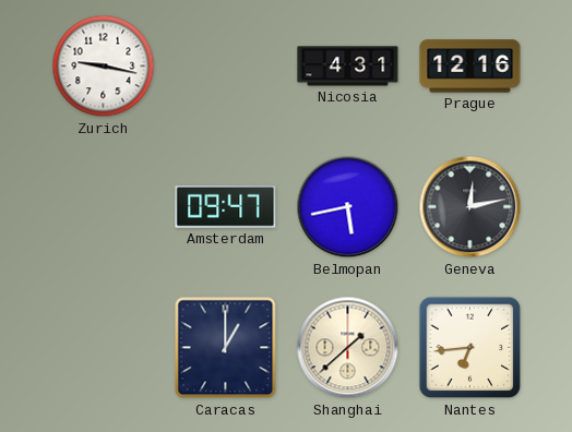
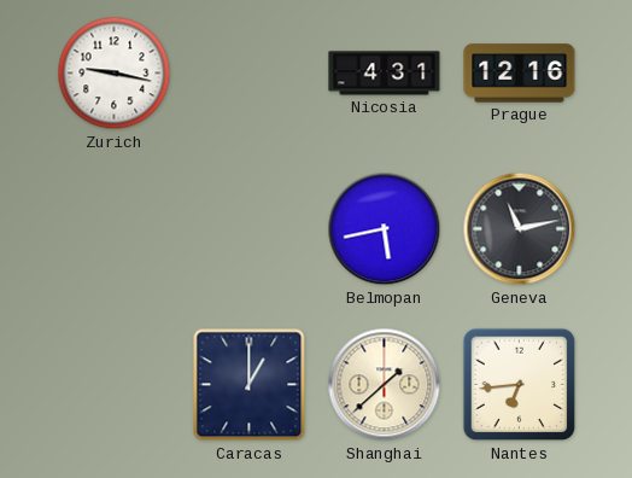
Amsterdam: 09:47 -> none
Geneva: 12:13 -> 11:13
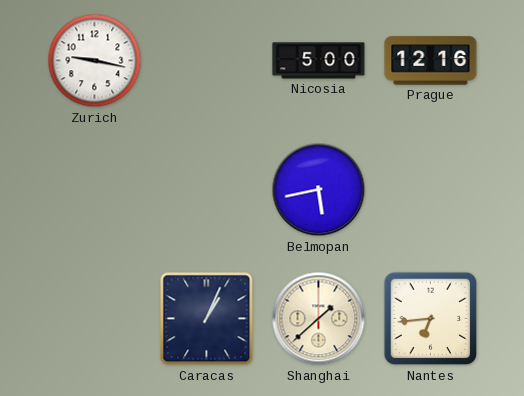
Nicosia: 4:31 -> 5:00
Geneva: 11:13 -> none
Caracas: 1:00 -> 1:04
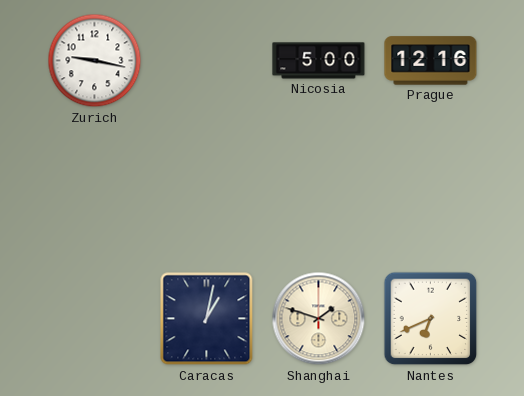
Belmopan: 5:43 -> none
Caracas: 1:04 -> 1:02
Shanghai: 1:38 -> 1:48
Nantes: 6:44 -> 6:41
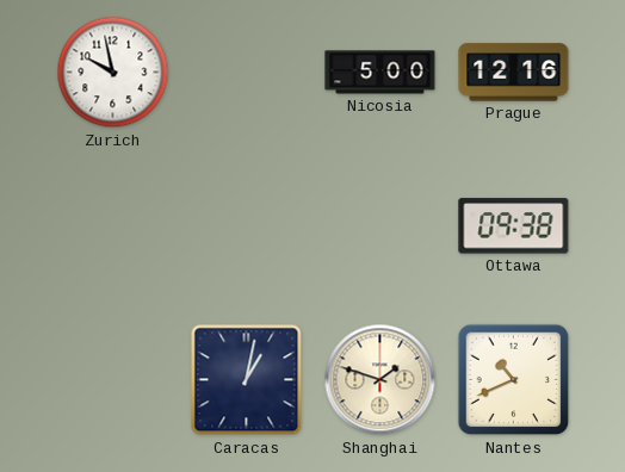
Zurich: 9:17 -> 9:58
Ottawa: none -> 09:38
Nantes: 6:41 -> 10:41
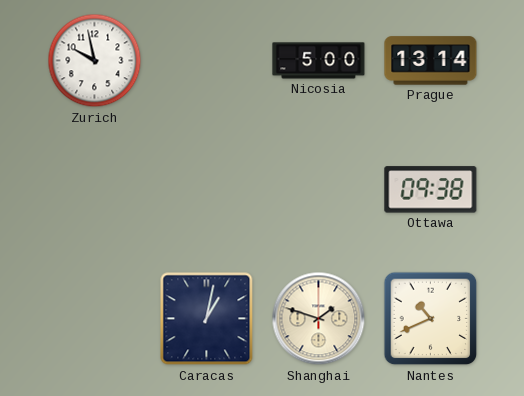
Prague: 12:16 -> 13:14
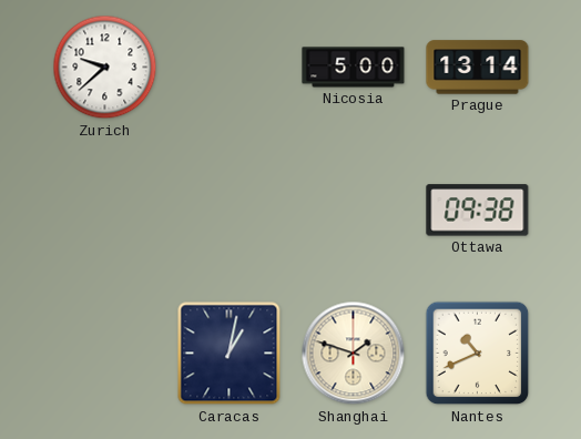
Zurich: 9:58 -> 9:38
